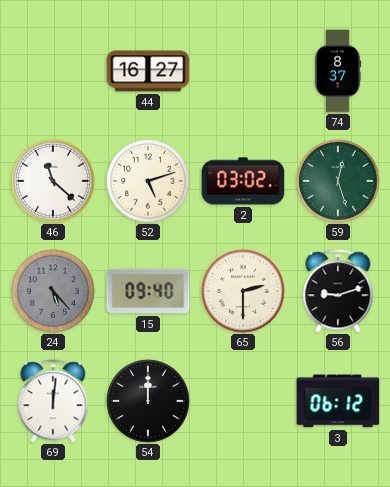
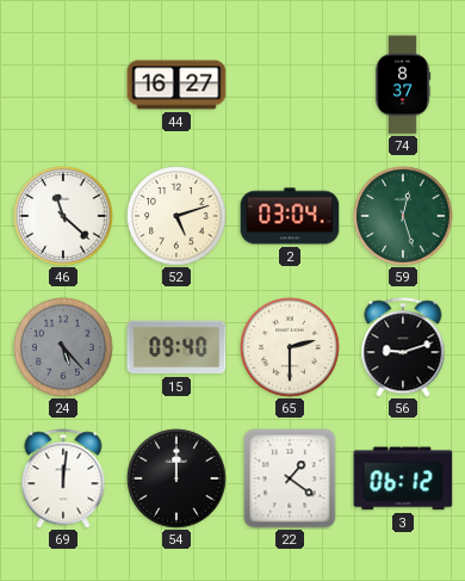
2: 03:02 -> 03:04
22: none -> 1:21
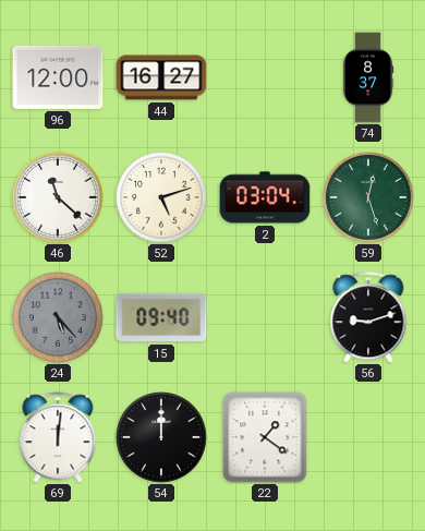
96: none -> 12:00
65: 2:30 -> none
3: 06:12 -> none
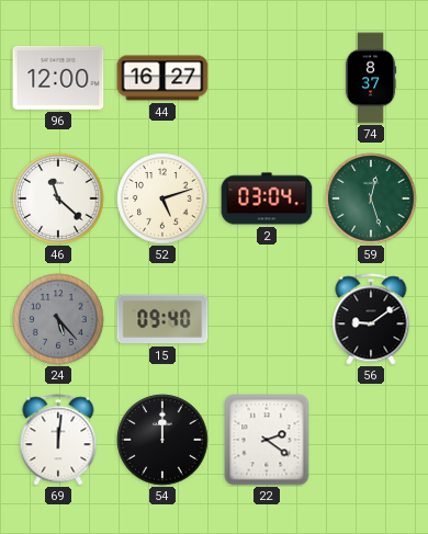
56: 9:12 -> 9:09
22: 1:21 -> 2:21
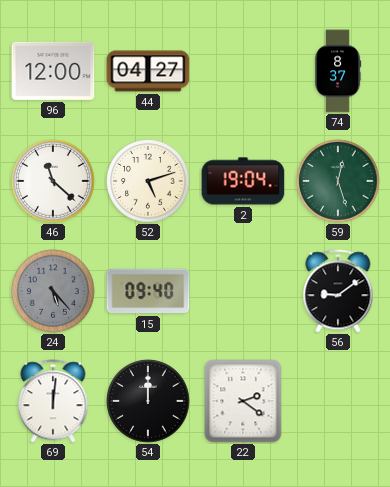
44: 16:27 -> 04:27
2: 03:04 -> 19:04
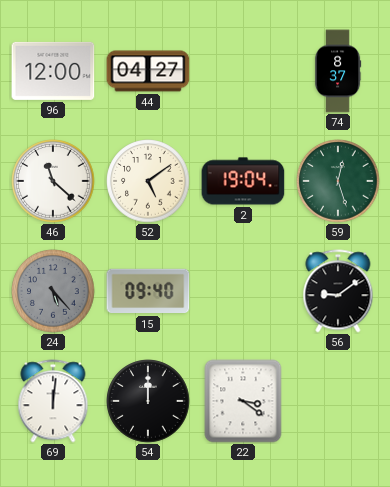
52: 5:12 -> 5:09
22: 2:21 -> 3:21
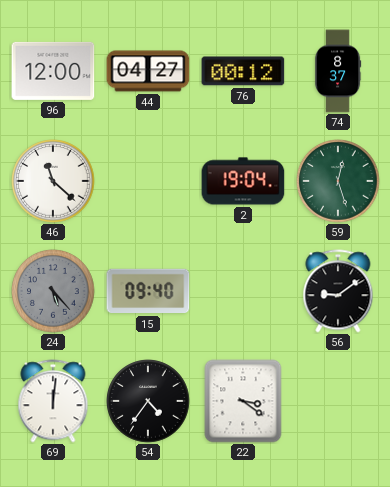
76: none -> 00:12
52: 5:09 -> none
54: 12:00 -> 4:36
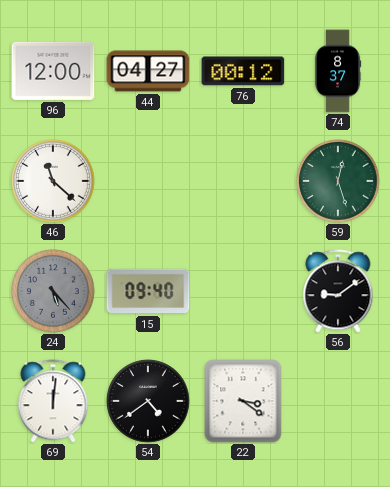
2: 19:04 -> none
54: 4:36 -> 4:39
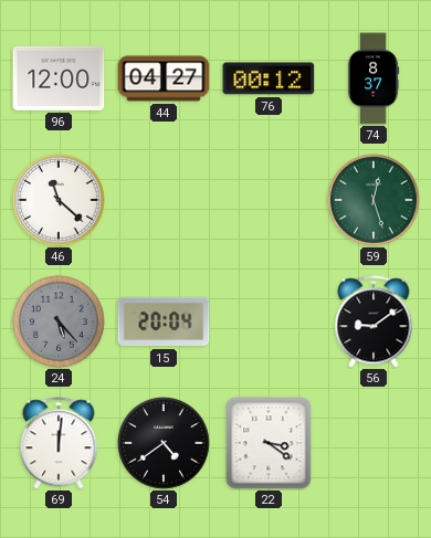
15: 09:40 -> 20:04
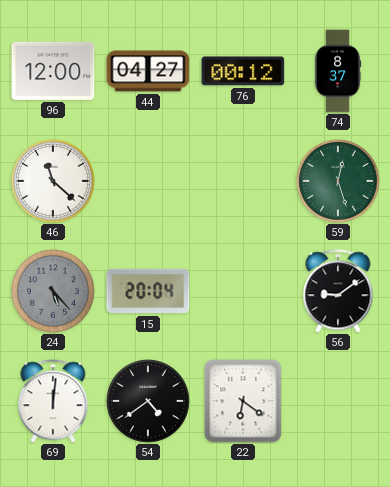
22: 3:21 -> 6:21
